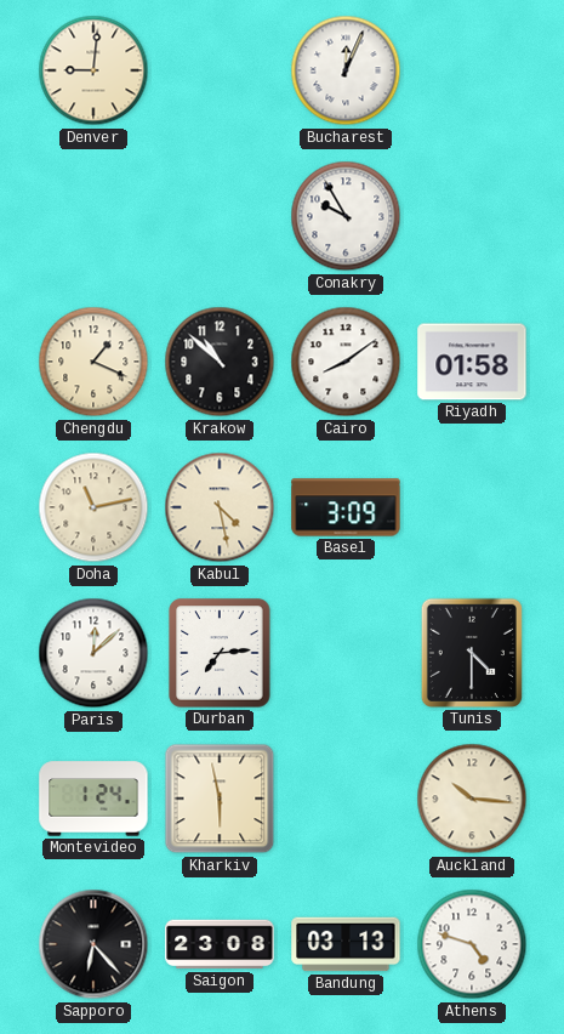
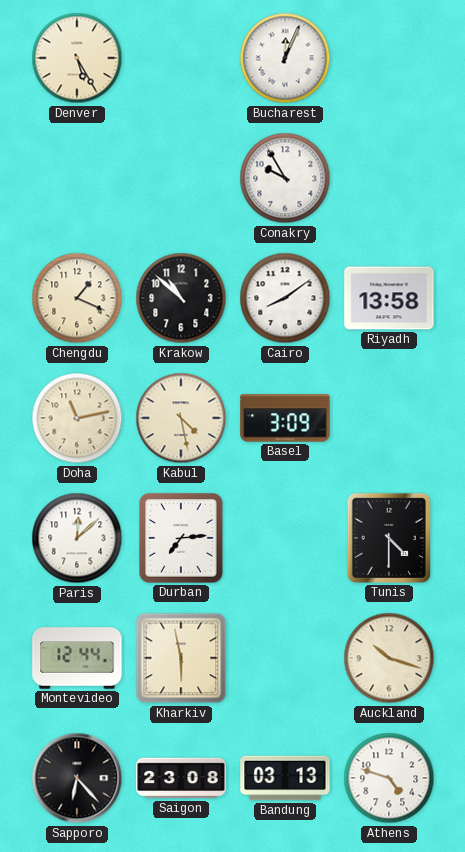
Denver: 9:01 -> 5:25
Riyadh: 01:58 -> 13:58
Montevideo: 1:24 -> 12:44
Auckland: 10:16 -> 10:18
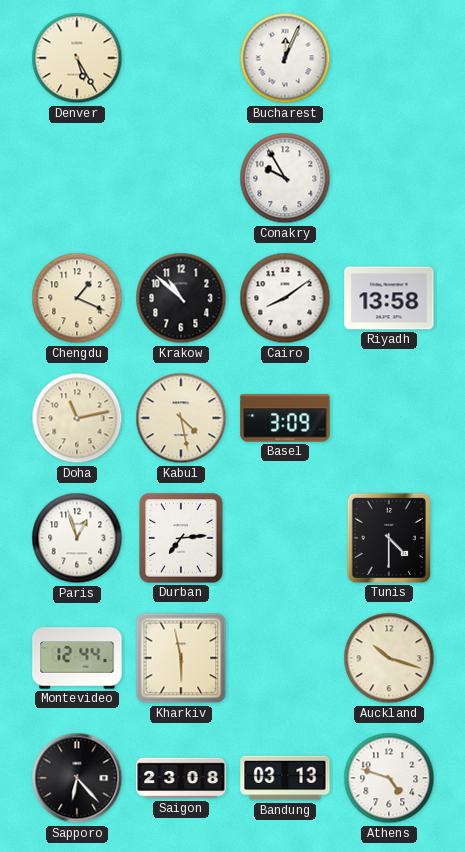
Paris: 12:08 -> 12:57
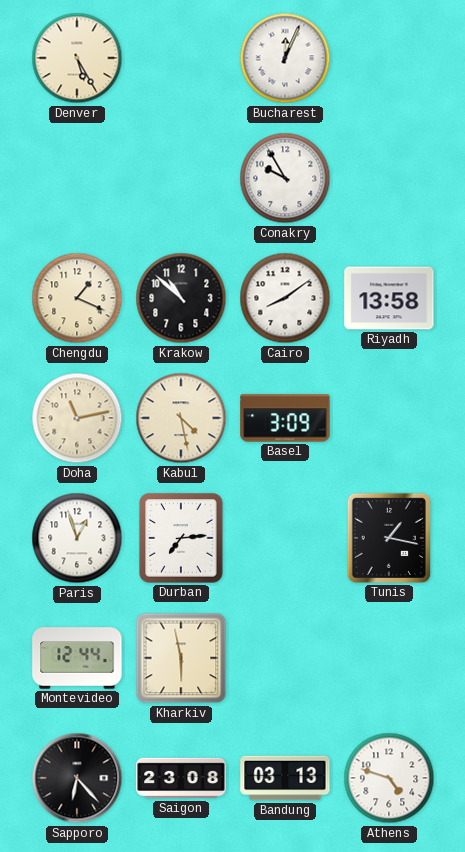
Tunis: 4:30 -> 1:17
Auckland: 10:18 -> none
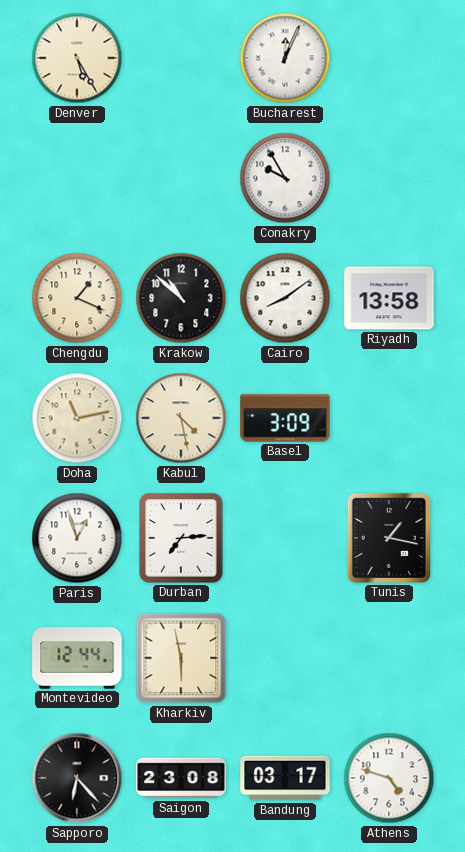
Bandung: 03:13 -> 03:17
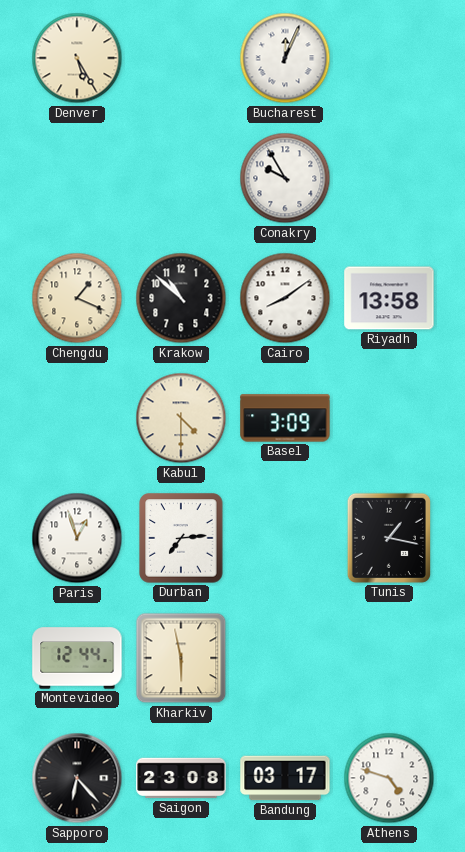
Doha: 11:13 -> none
Kabul: 4:28 -> 4:30
